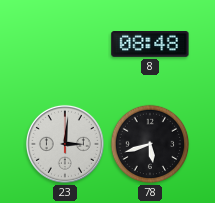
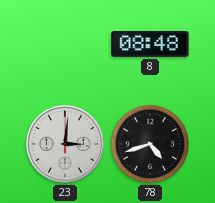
78: 5:42 -> 4:42
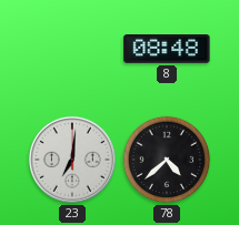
23: 3:01 -> 7:01
78: 4:42 -> 4:38
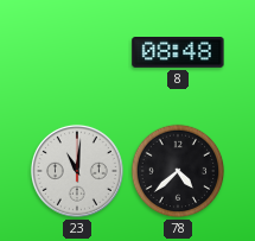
23: 7:01 -> 11:01
